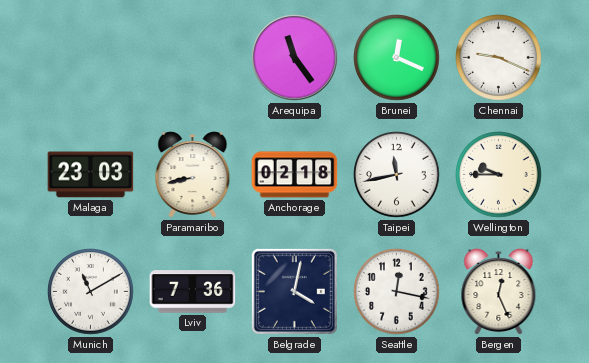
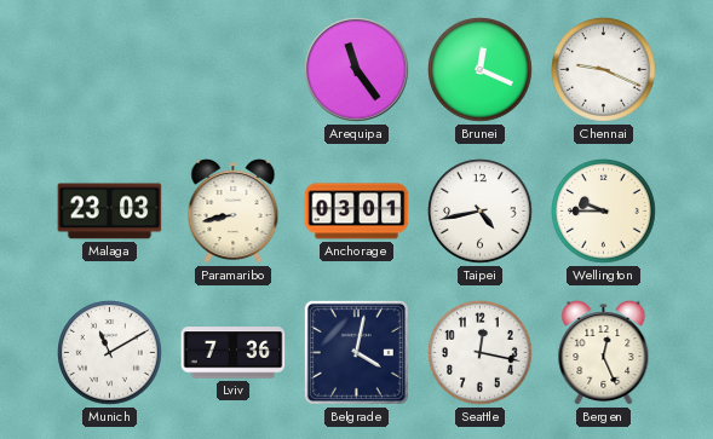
Anchorage: 02:18 -> 03:01
Taipei: 11:43 -> 4:43
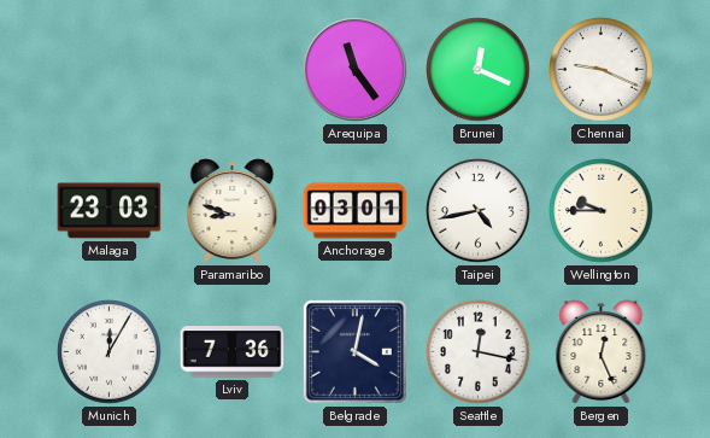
Paramaribo: 8:43 -> 8:48
Munich: 11:10 -> 12:05
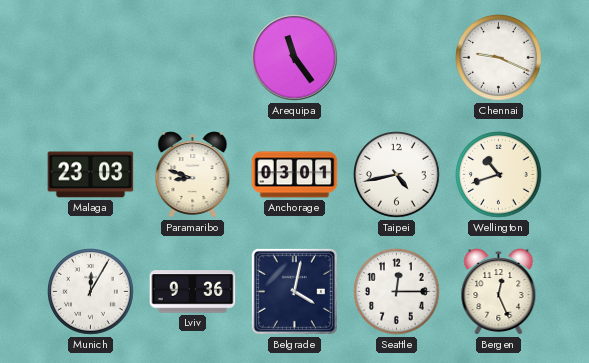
Brunei: 12:19 -> none
Wellington: 9:45 -> 10:42
Lviv: 7:36 -> 9:36
Seattle: 12:17 -> 12:15
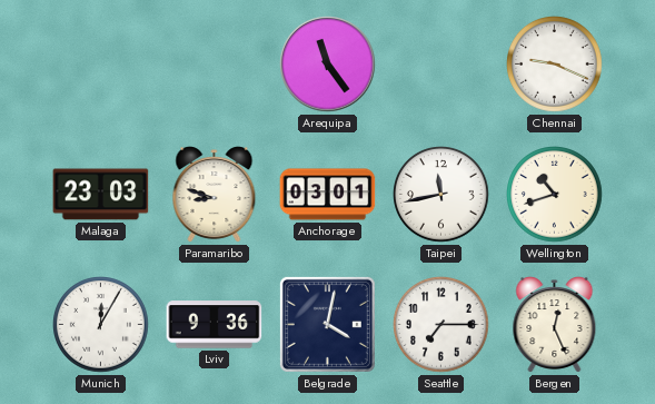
Taipei: 4:43 -> 11:43
Seattle: 12:15 -> 7:15
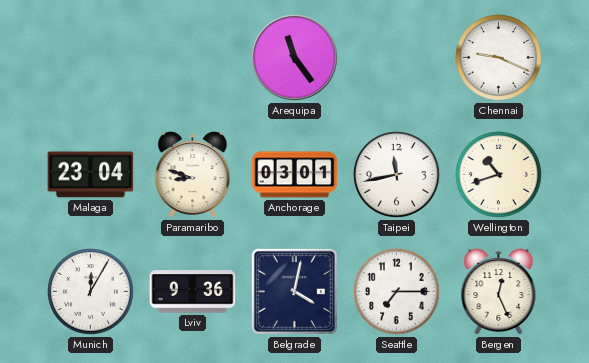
Malaga: 23:03 -> 23:04
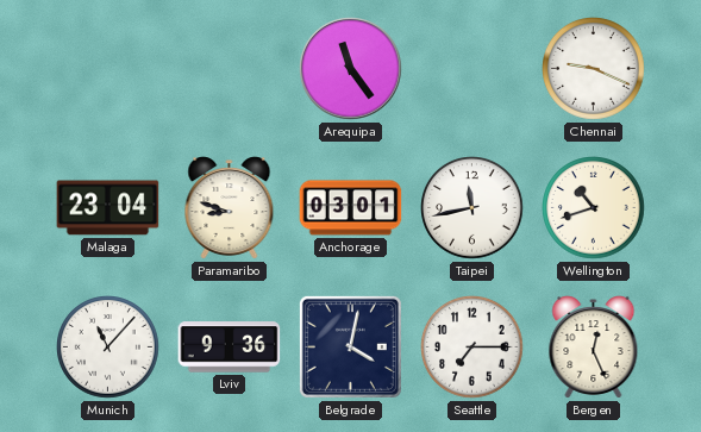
Munich: 12:05 -> 11:07
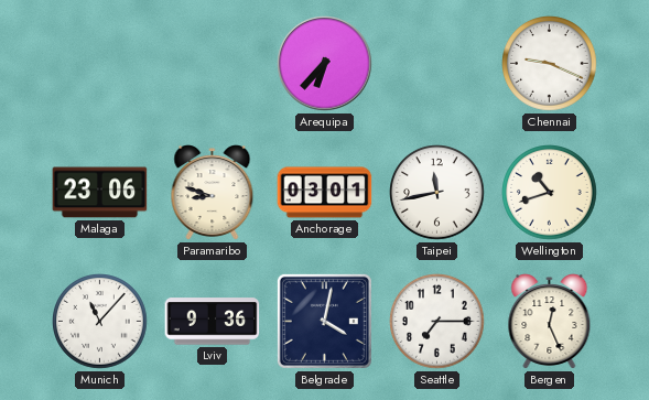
Arequipa: 11:24 -> 6:37
Malaga: 23:04 -> 23:06
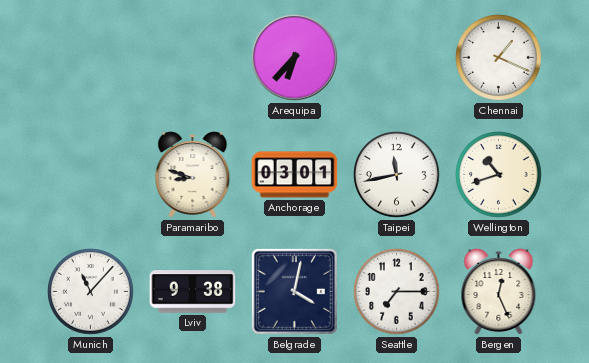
Chennai: 9:19 -> 1:19
Malaga: 23:06 -> none
Lviv: 9:36 -> 9:38
